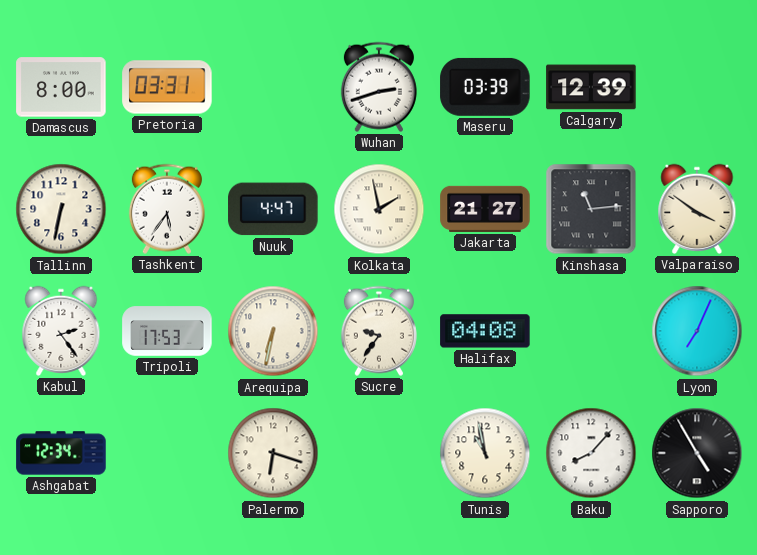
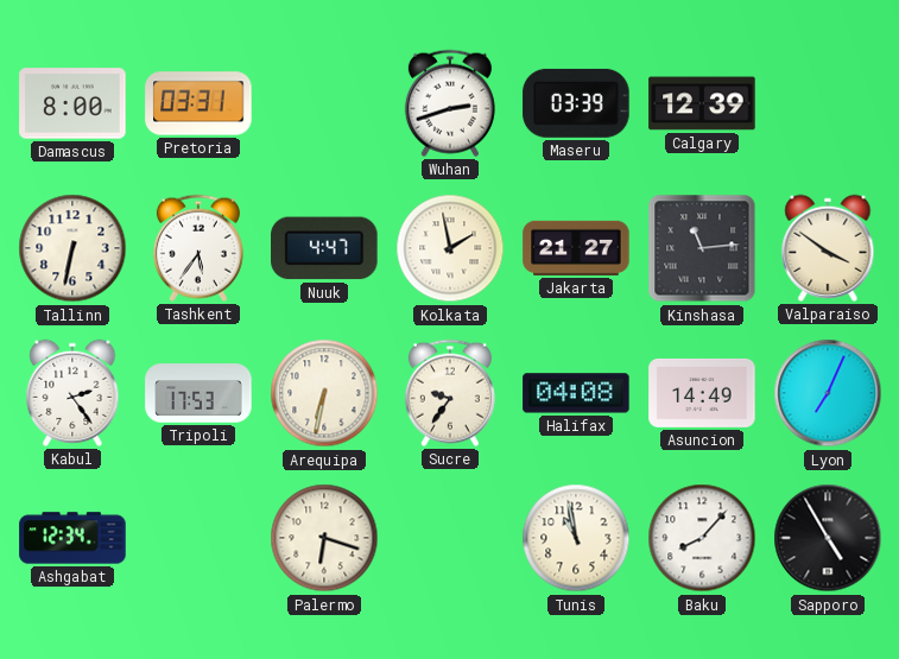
Asuncion: none -> 14:49
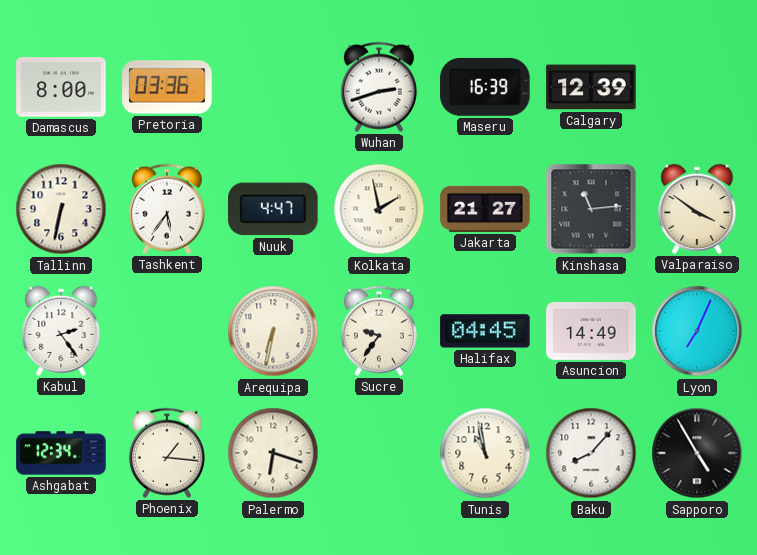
Pretoria: 03:31 -> 03:36
Maseru: 03:39 -> 16:39
Tripoli: 17:53 -> none
Halifax: 04:08 -> 04:45
Phoenix: none -> 1:16
